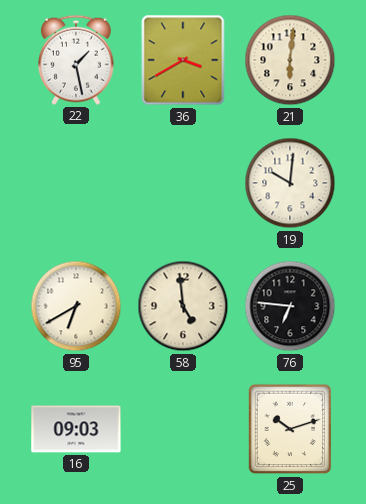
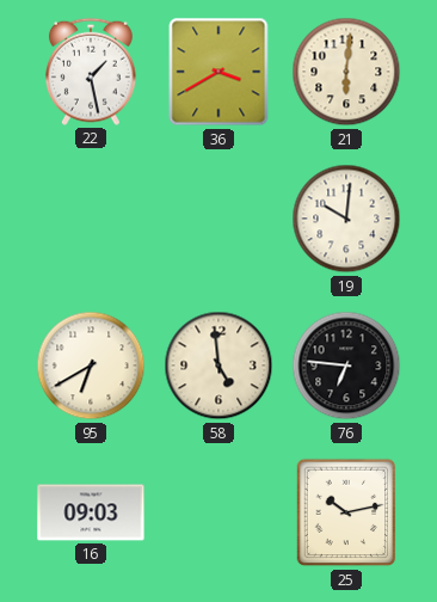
25: 10:12 -> 10:13
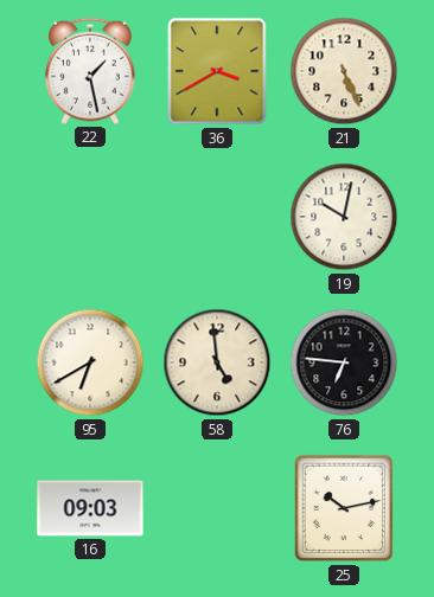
21: 6:01 -> 5:26
19: 10:01 -> 10:02
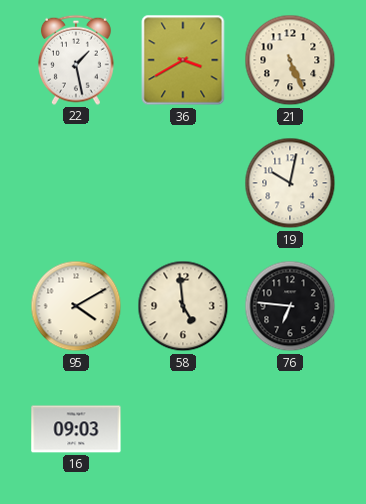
95: 6:40 -> 4:10
25: 10:13 -> none
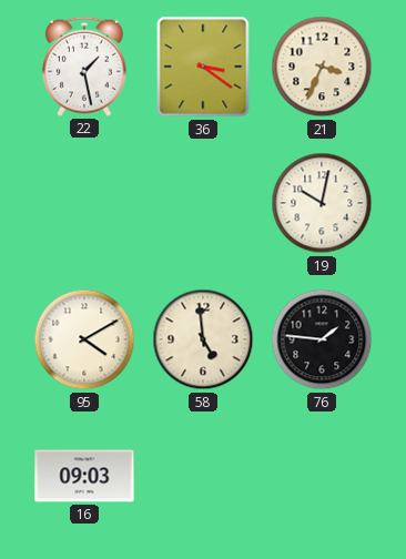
36: 3:40 -> 3:21
21: 5:26 -> 3:34
76: 6:46 -> 1:46
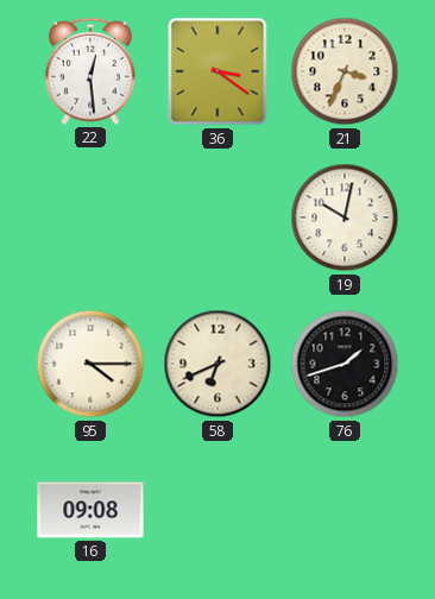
22: 1:28 -> 12:29
95: 4:10 -> 4:15
58: 4:59 -> 6:41
76: 1:46 -> 1:42
16: 09:03 -> 09:08
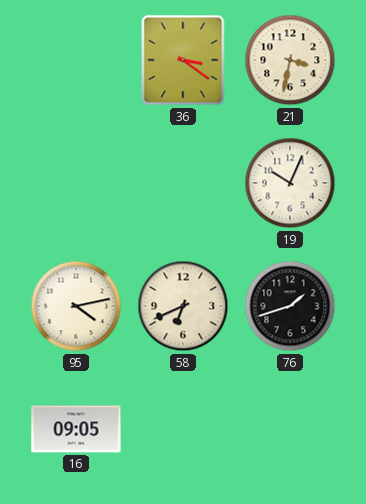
22: 12:29 -> none
21: 3:34 -> 3:32
19: 10:02 -> 10:04
95: 4:15 -> 4:13
16: 09:08 -> 09:05
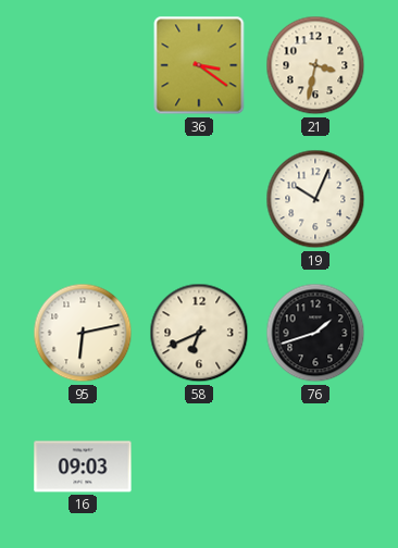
95: 4:13 -> 6:13
16: 09:05 -> 09:03
